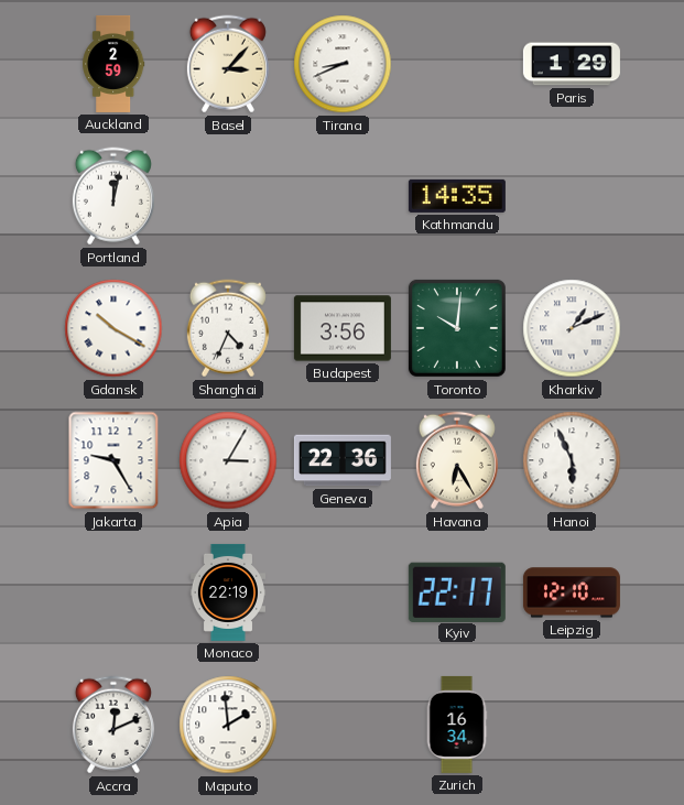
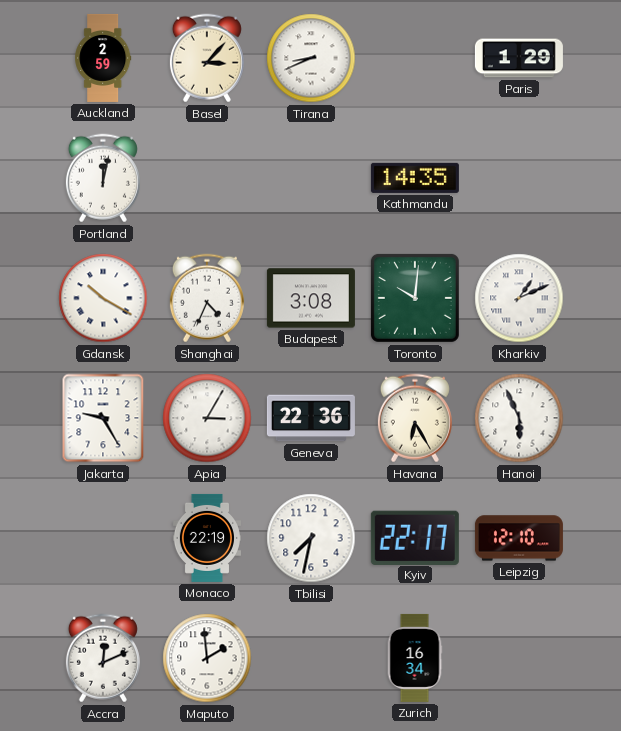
Budapest: 3:56 -> 3:08
Tbilisi: none -> 7:32
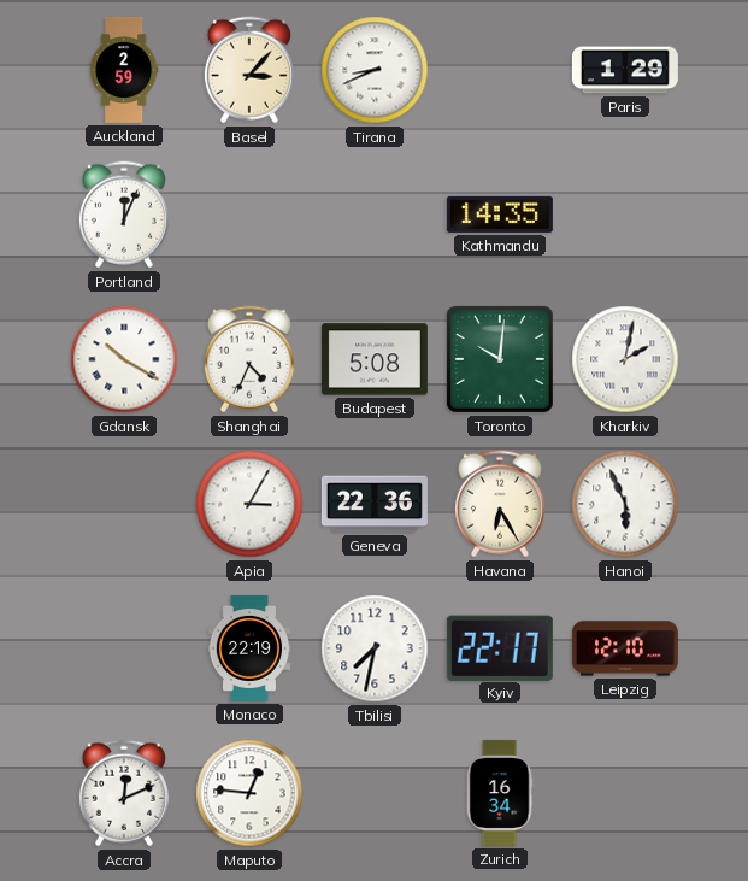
Portland: 12:02 -> 12:04
Budapest: 3:08 -> 5:08
Kharkiv: 1:11 -> 2:02
Jakarta: 9:25 -> none
Maputo: 1:59 -> 12:46
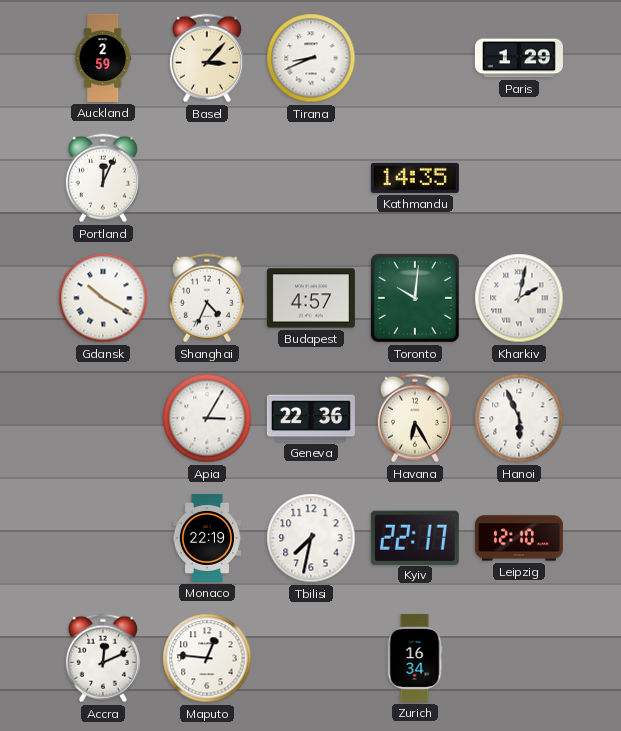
Budapest: 5:08 -> 4:57
